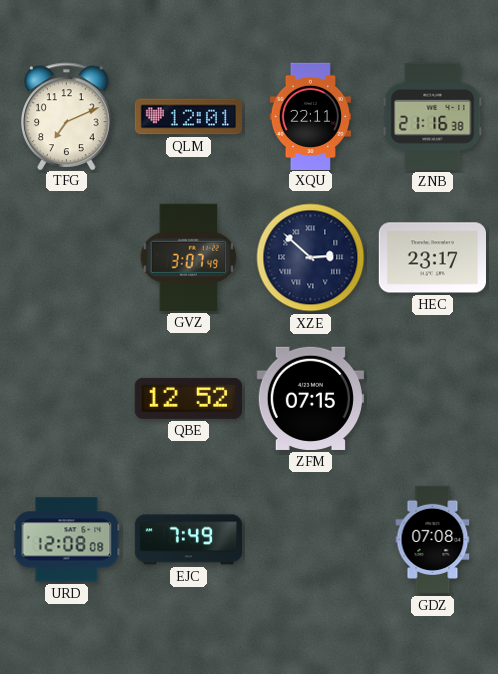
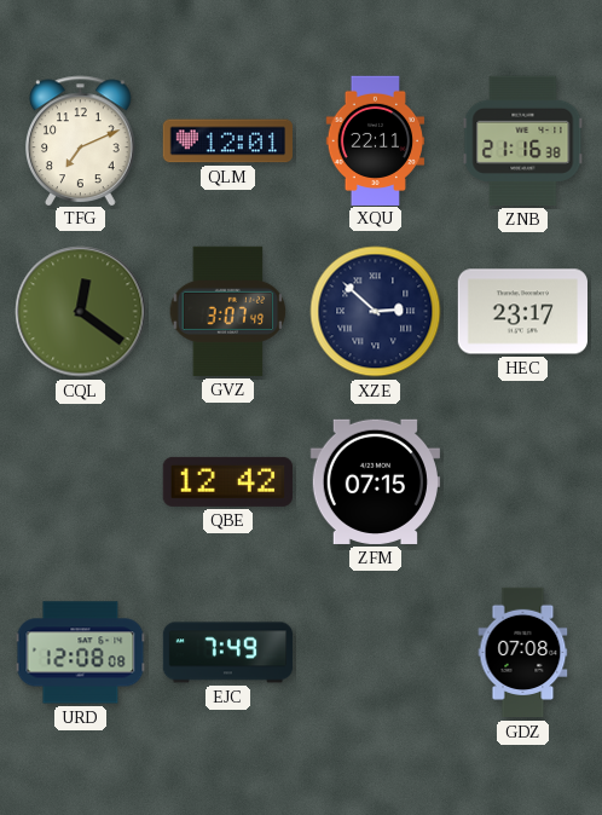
CQL: none -> 12:21
QBE: 12:52 -> 12:42
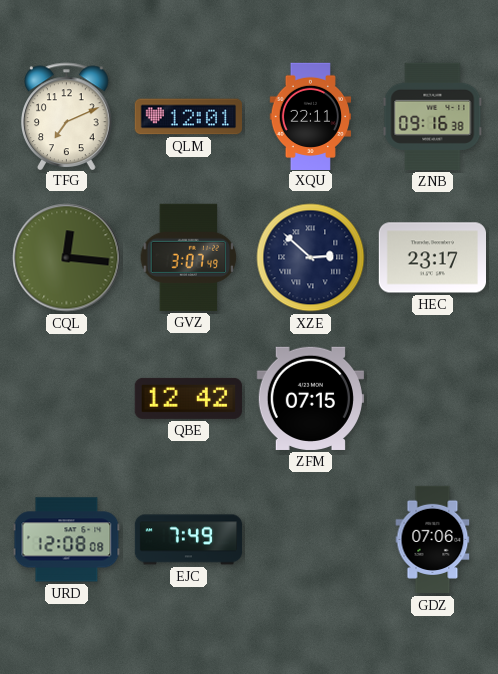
ZNB: 21:16 -> 09:16
CQL: 12:21 -> 12:16
GDZ: 07:08 -> 07:06
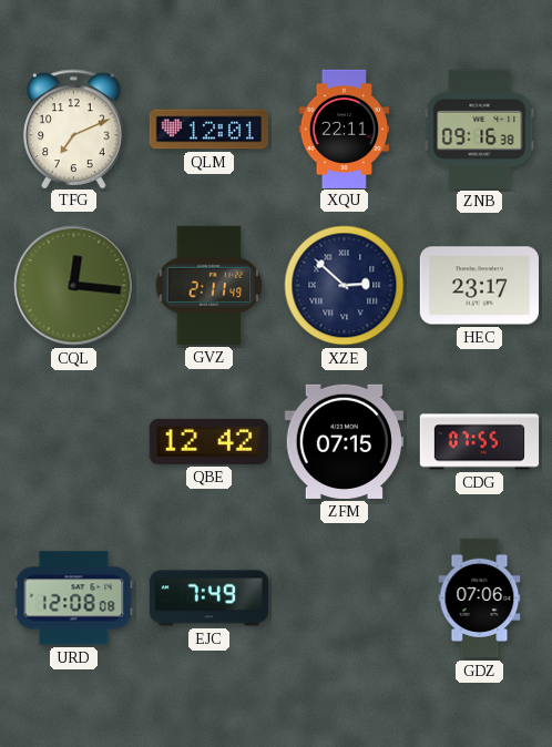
GVZ: 3:07 -> 2:11
CDG: none -> 07:55
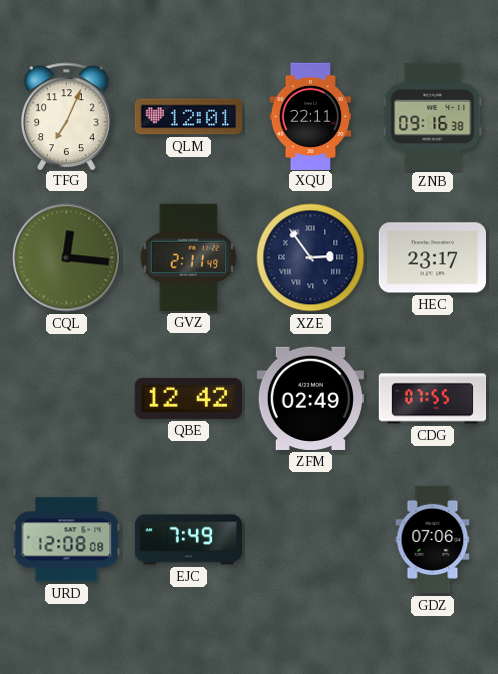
TFG: 7:11 -> 7:04
XZE: 2:52 -> 2:54
ZFM: 07:15 -> 02:49
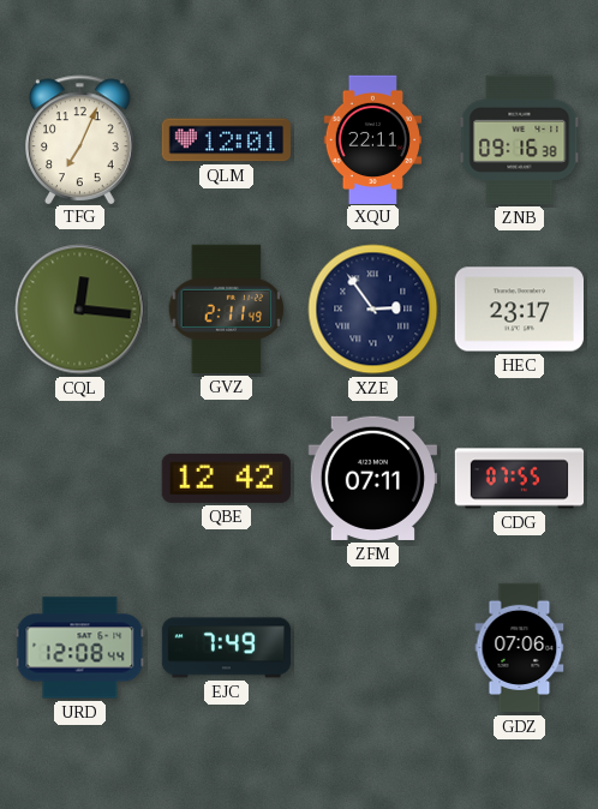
ZFM: 02:49 -> 07:11
URD: 12:08:08 -> 12:08:44
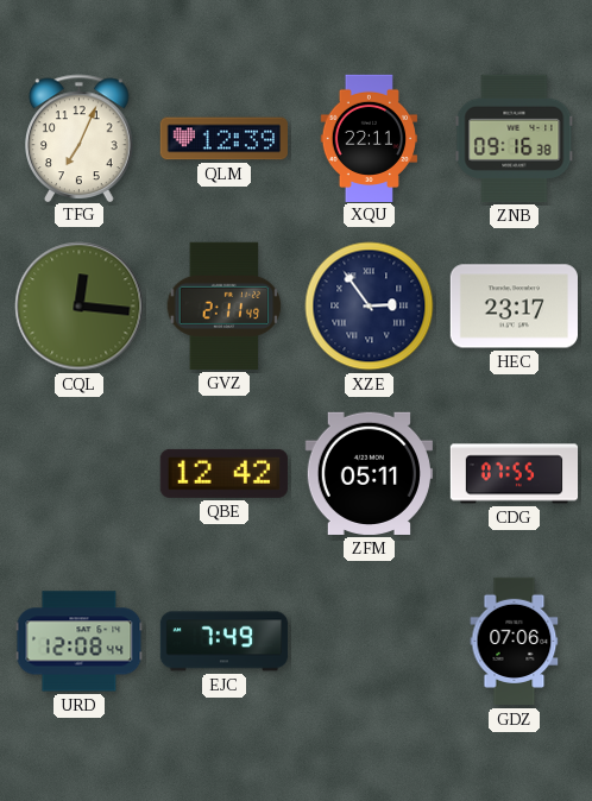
QLM: 12:01 -> 12:39
ZFM: 07:11 -> 05:11
